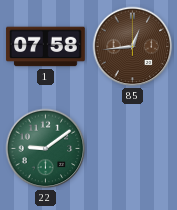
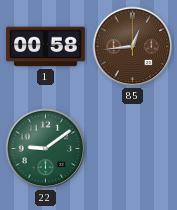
1: 07:58 -> 00:58
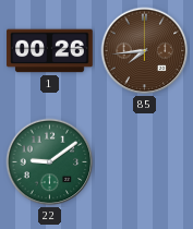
1: 00:58 -> 00:26
85: 12:44 -> 7:44
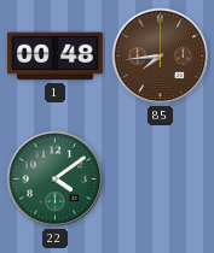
1: 00:26 -> 00:48
22: 9:09 -> 4:09
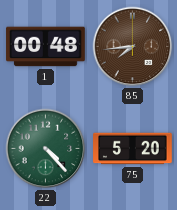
22: 4:09 -> 4:23
75: none -> 5:20
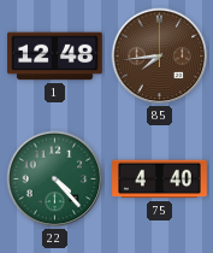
1: 00:48 -> 12:48
75: 5:20 -> 4:40
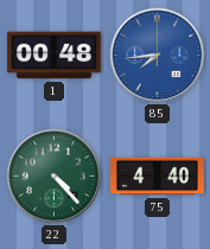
1: 12:48 -> 00:48
85 dial: brown -> blue
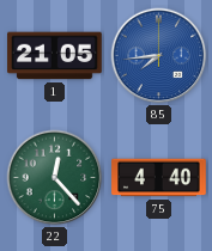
1: 00:48 -> 21:05
22: 4:23 -> 12:23
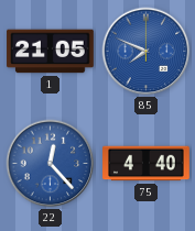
85: 7:44 -> 7:49
22 dial: green -> blue
